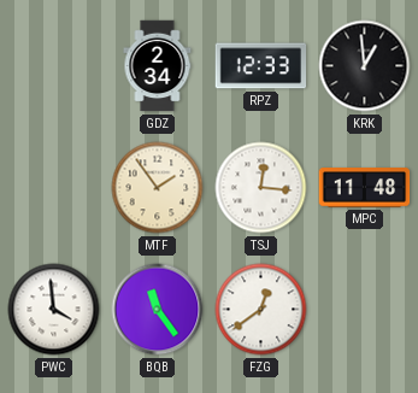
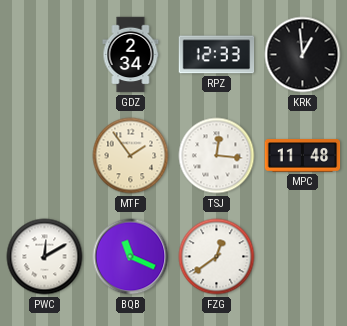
PWC: 3:59 -> 12:10
BQB: 11:24 -> 11:19
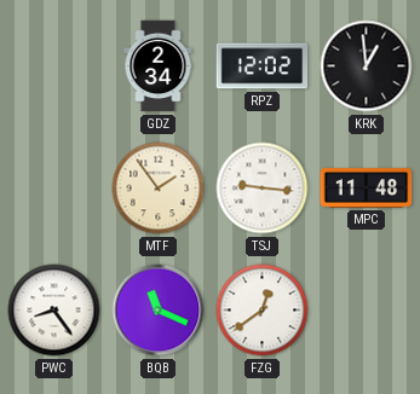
RPZ: 12:33 -> 12:02
TSJ: 12:16 -> 9:16
PWC: 12:10 -> 8:24
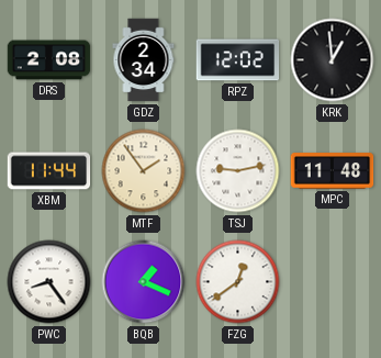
DRS: none -> 2:08
XBM: none -> 11:44
TSJ: 9:16 -> 9:13
BQB: 11:19 -> 1:19
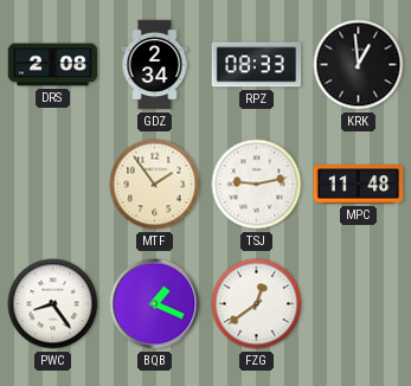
RPZ: 12:02 -> 08:33
XBM: 11:44 -> none
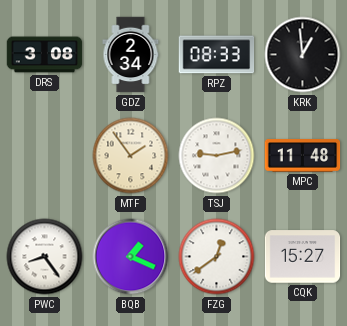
DRS: 2:08 -> 3:08
CQK: none -> 15:27
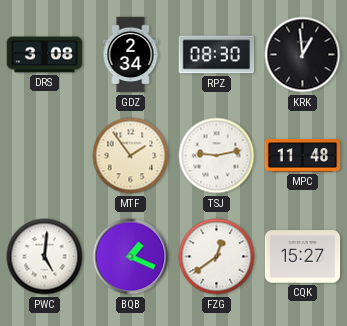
RPZ: 08:33 -> 08:30
PWC: 8:24 -> 5:01
